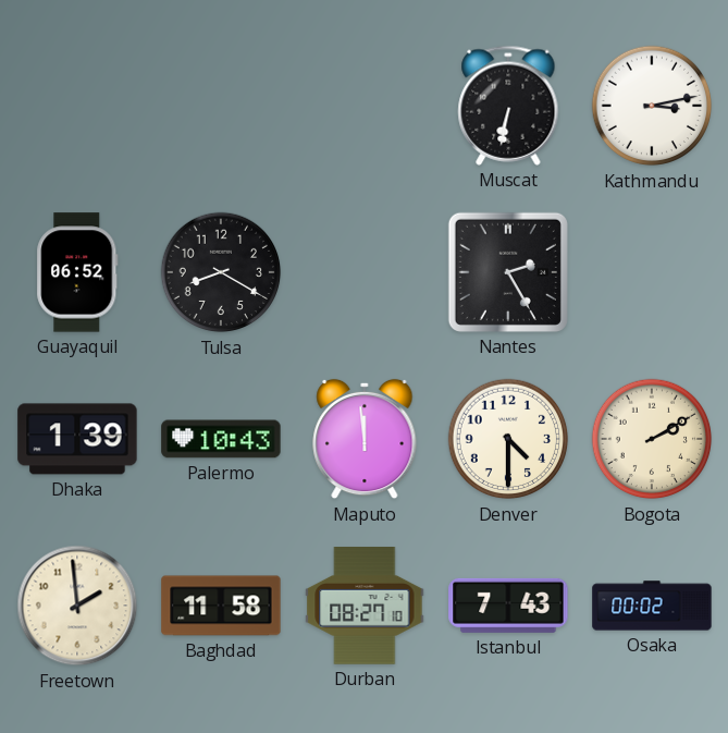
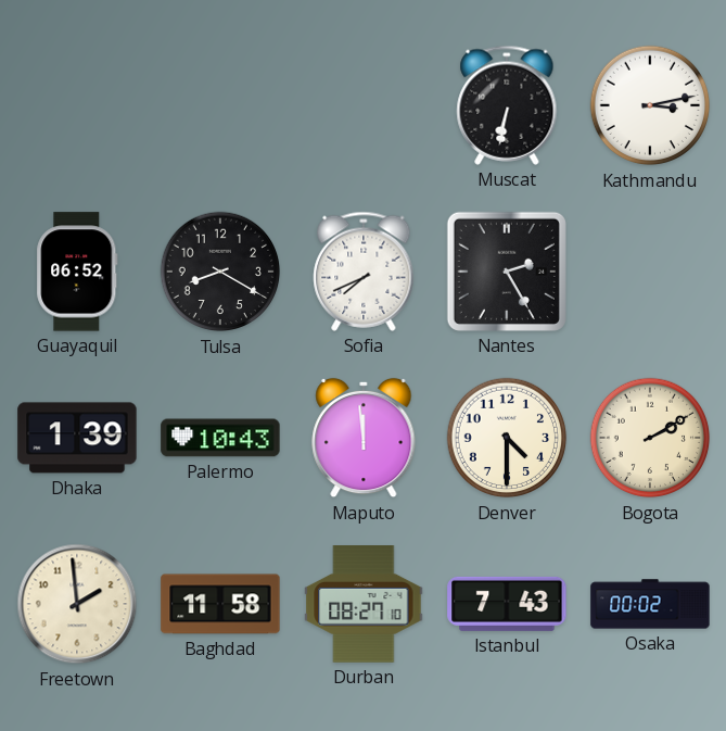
Sofia: none -> 7:41
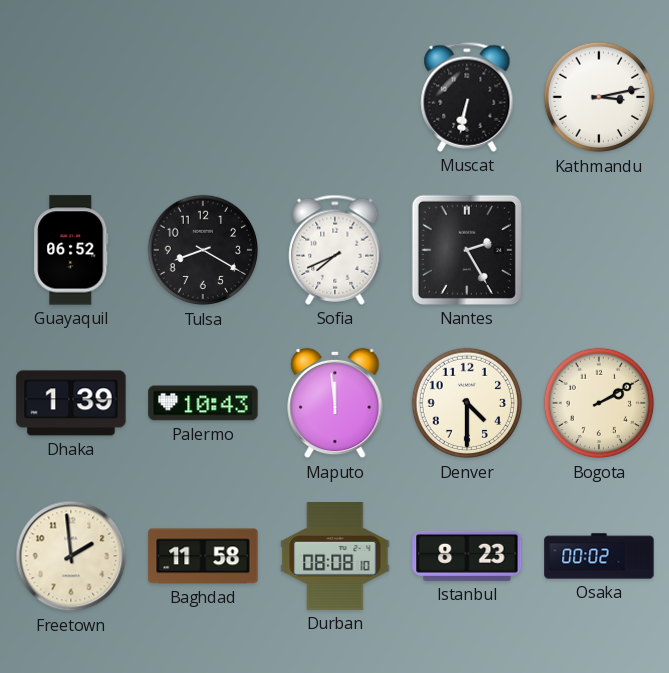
Durban: 08:27 -> 08:08
Istanbul: 7:43 -> 8:23
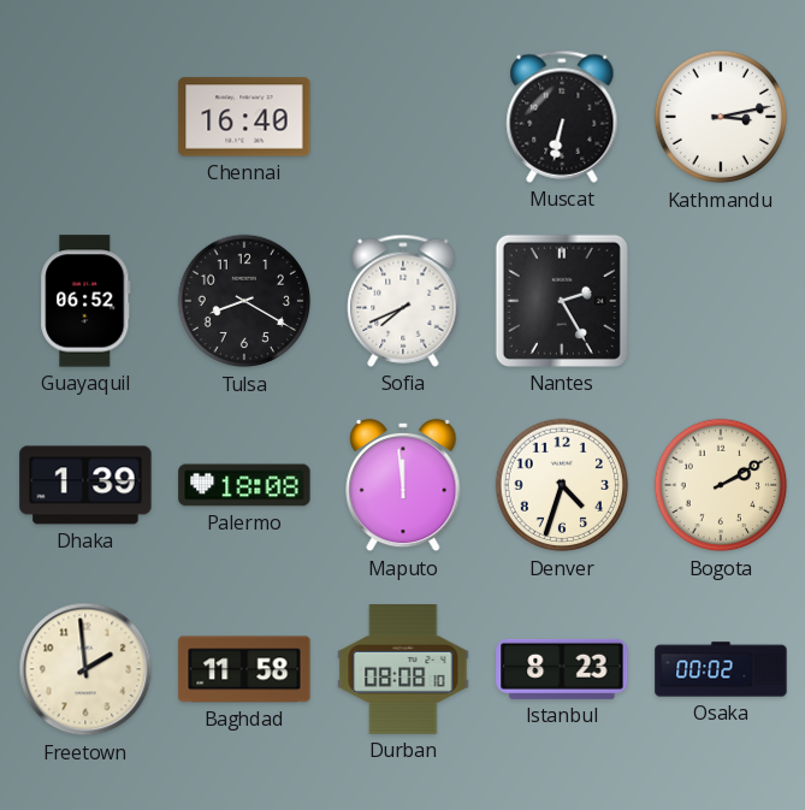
Chennai: none -> 16:40
Palermo: 10:43 -> 18:08
Denver: 4:30 -> 4:33
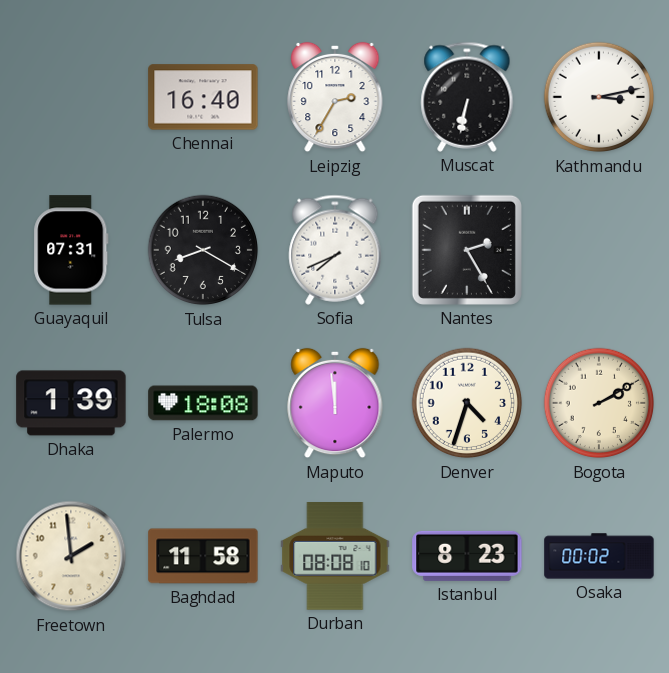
Leipzig: none -> 2:35
Guayaquil: 06:52 -> 07:31
